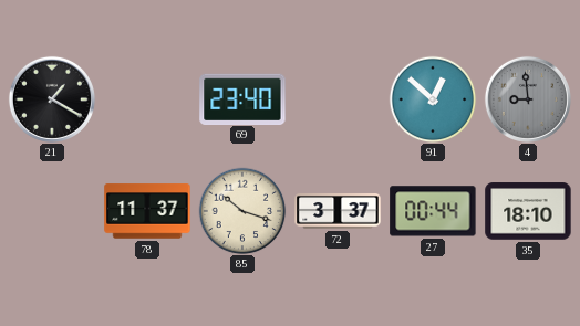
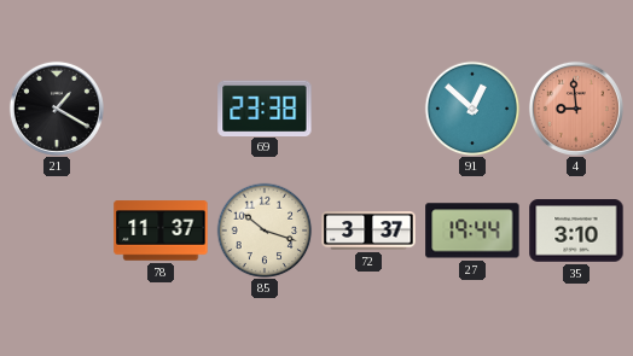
69: 23:40 -> 23:38
4 dial: grey -> salmon
27: 00:44 -> 19:44
35: 18:10 -> 3:10
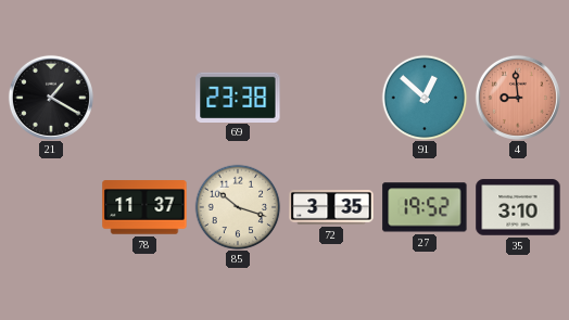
72: 3:37 -> 3:35
27: 19:44 -> 19:52
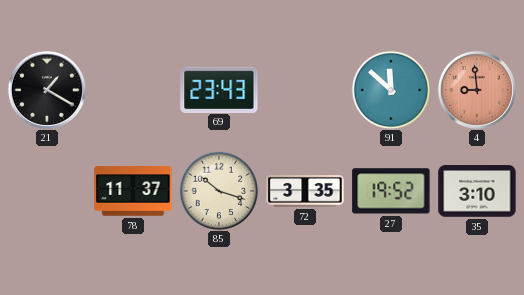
69: 23:38 -> 23:43
91: 12:52 -> 11:52
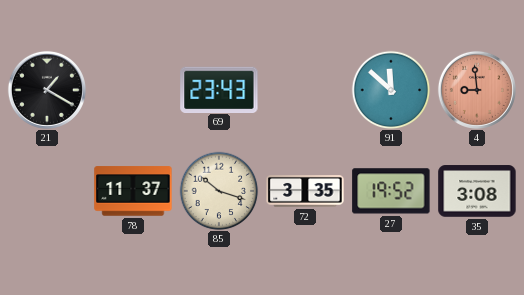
35: 3:10 -> 3:08
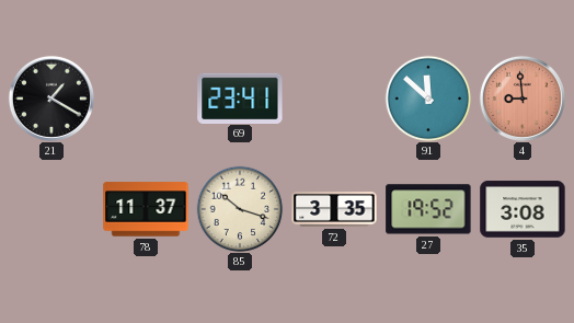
69: 23:43 -> 23:41
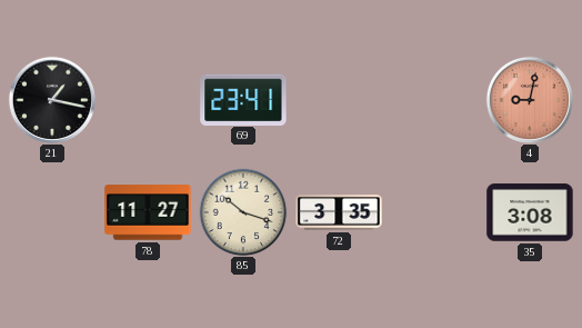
21: 1:20 -> 1:17
91: 11:52 -> none
4: 8:59 -> 9:02
78: 11:37 -> 11:27
27: 19:52 -> none
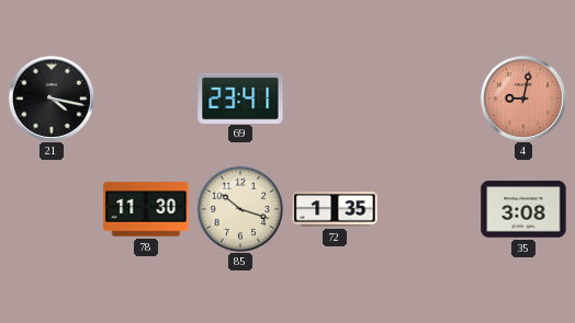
21: 1:17 -> 4:17
78: 11:27 -> 11:30
72: 3:35 -> 1:35
